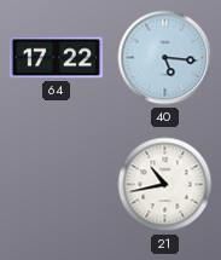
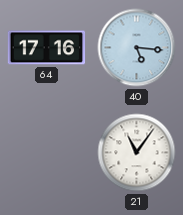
64: 17:22 -> 17:16
21: 10:43 -> 11:06
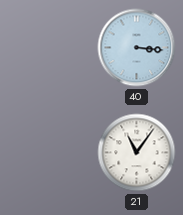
64: 17:16 -> none
40: 5:16 -> 3:16
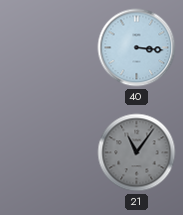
21 dial: white -> grey
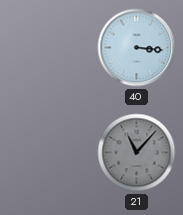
21: 11:06 -> 11:07
